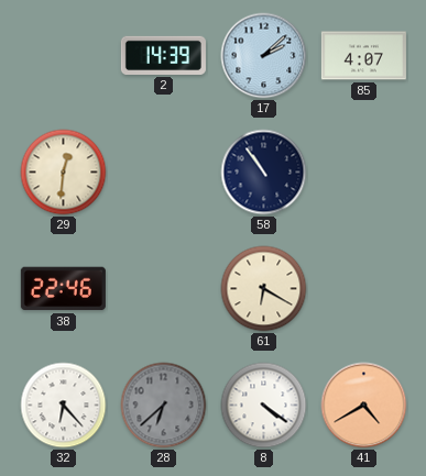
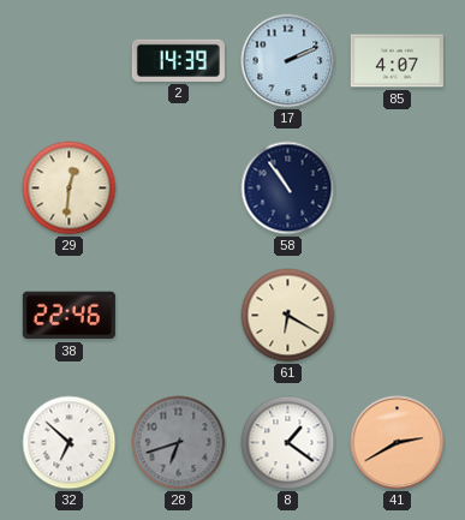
17: 2:08 -> 2:11
32: 6:23 -> 6:52
28: 6:38 -> 6:42
8: 4:21 -> 1:21
41: 4:40 -> 2:40
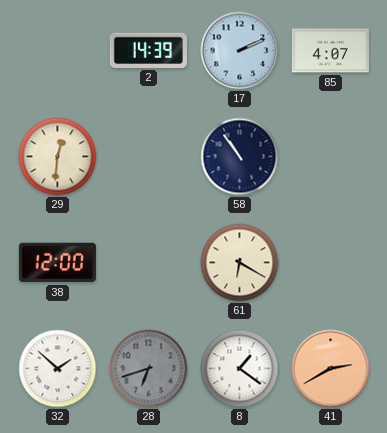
38: 22:46 -> 12:00
32: 6:52 -> 1:52
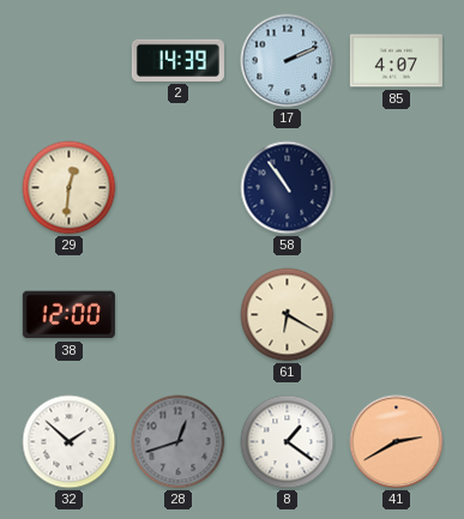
28: 6:42 -> 12:42
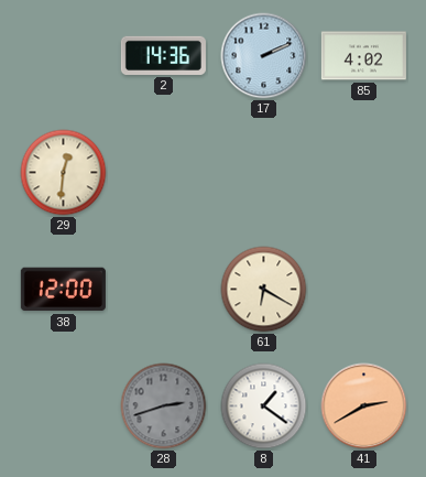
2: 14:39 -> 14:36
85: 4:07 -> 4:02
58: 10:54 -> none
32: 1:52 -> none
28: 12:42 -> 2:42
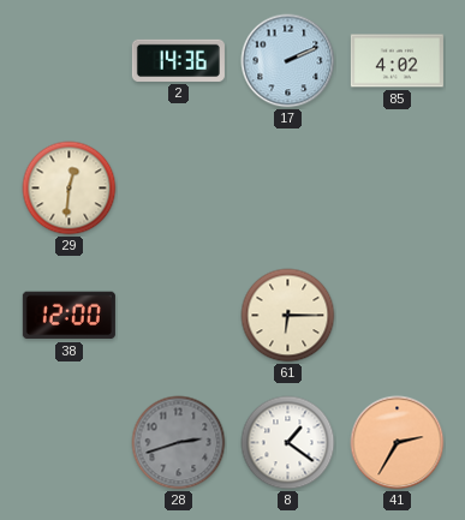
61: 6:20 -> 6:15
41: 2:40 -> 2:35
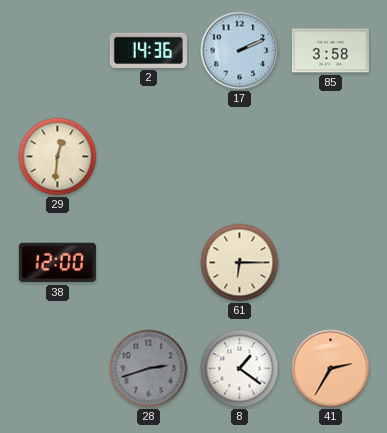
85: 4:02 -> 3:58
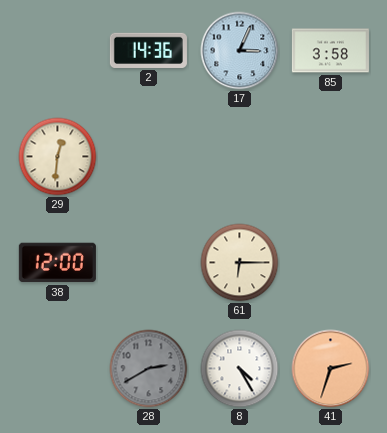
17: 2:11 -> 3:04
28: 2:42 -> 2:40
8: 1:21 -> 4:25
41: 2:35 -> 2:33
